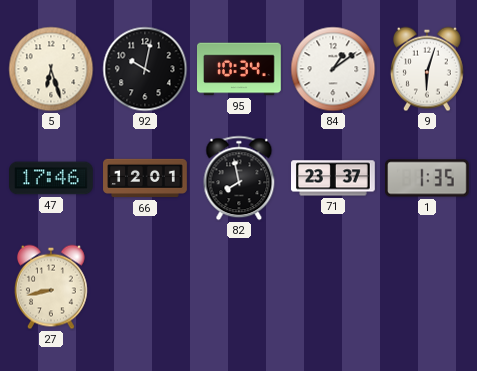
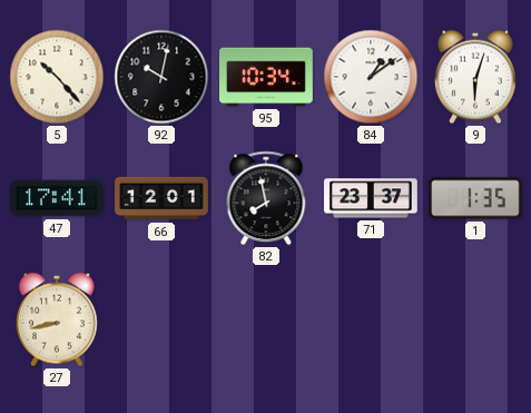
5: 6:27 -> 10:23
47: 17:46 -> 17:41
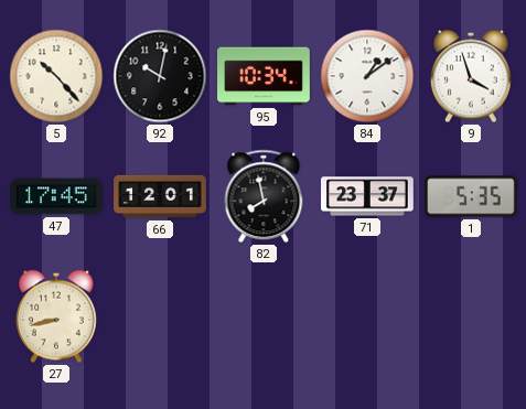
9: 6:03 -> 3:57
47: 17:41 -> 17:45
1: 1:35 -> 5:35
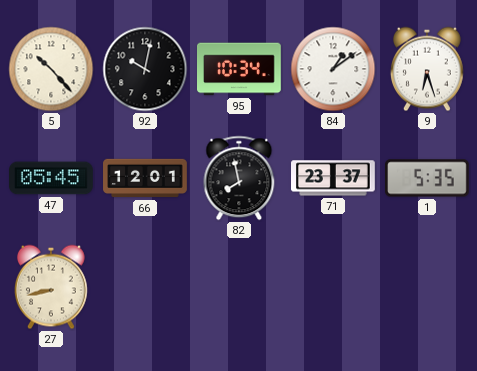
9: 3:57 -> 6:27
47: 17:45 -> 05:45
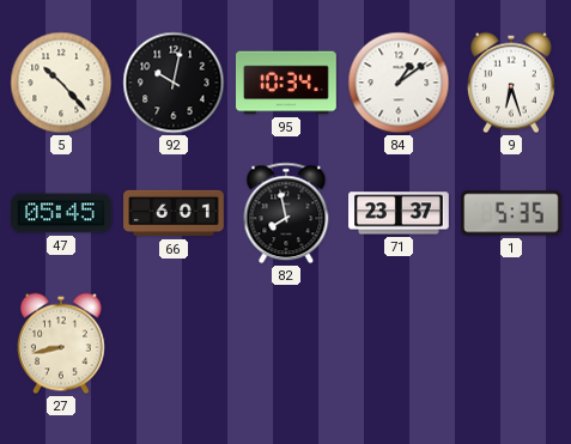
66: 12:01 -> 6:01
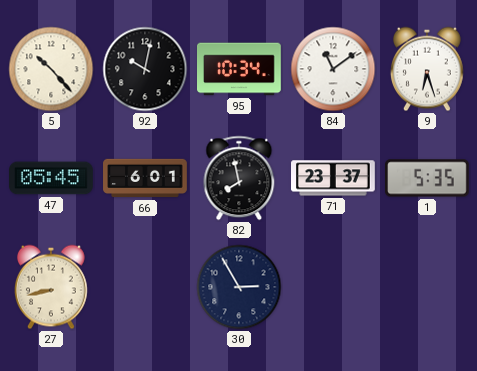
84: 1:09 -> 11:09
30: none -> 2:55
